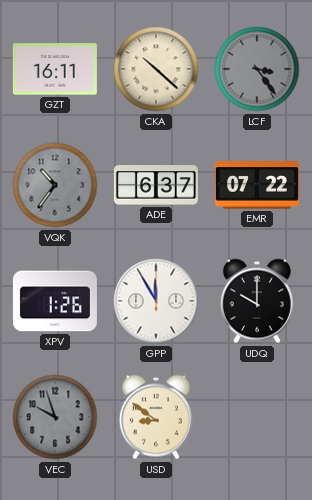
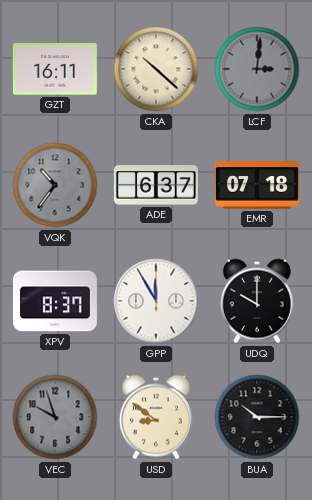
LCF: 3:24 -> 3:01
EMR: 07:22 -> 07:18
XPV: 1:26 -> 8:37
BUA: none -> 10:15
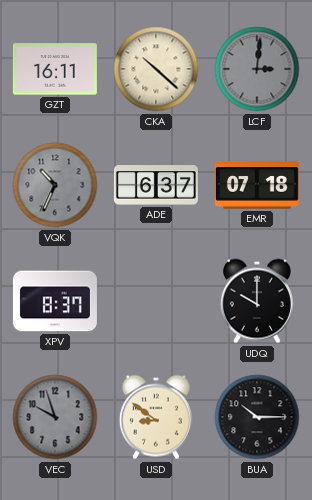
VQK: 10:36 -> 10:34
GPP: 11:55 -> none
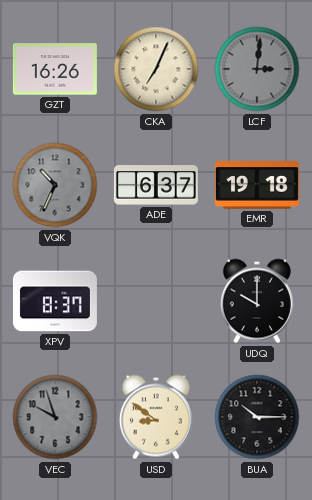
GZT: 16:11 -> 16:26
CKA: 10:22 -> 7:04
EMR: 07:18 -> 19:18
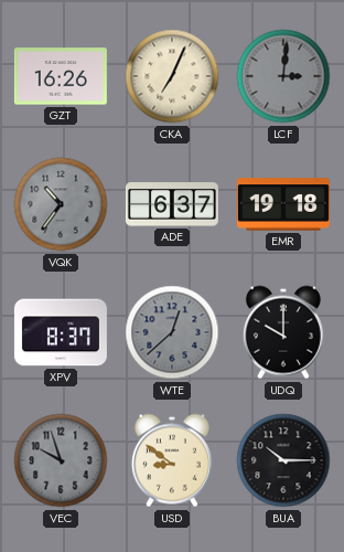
VQK: 10:34 -> 10:36
WTE: none -> 12:38
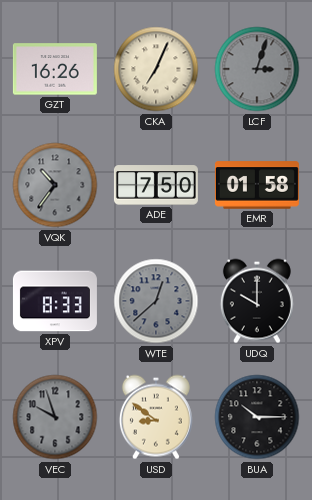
LCF: 3:01 -> 3:03
ADE: 6:37 -> 7:50
EMR: 19:18 -> 01:58
XPV: 8:37 -> 8:33
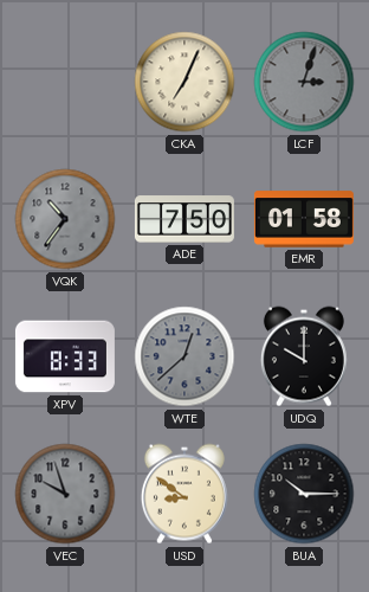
GZT: 16:26 -> none
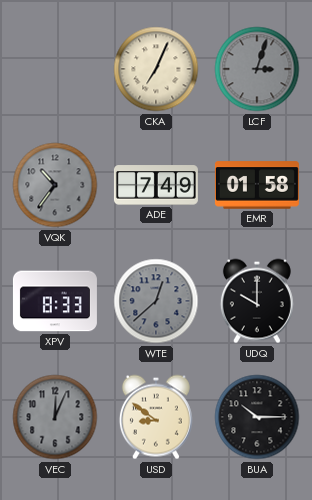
ADE: 7:50 -> 7:49
VEC: 9:57 -> 12:04
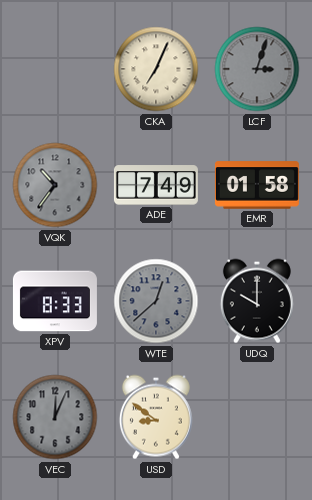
BUA: 10:15 -> none
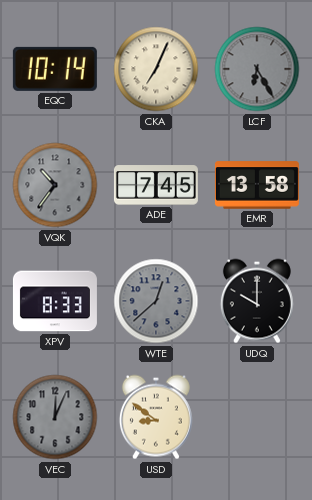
EQC: none -> 10:14
LCF: 3:03 -> 6:25
ADE: 7:49 -> 7:45
EMR: 01:58 -> 13:58
